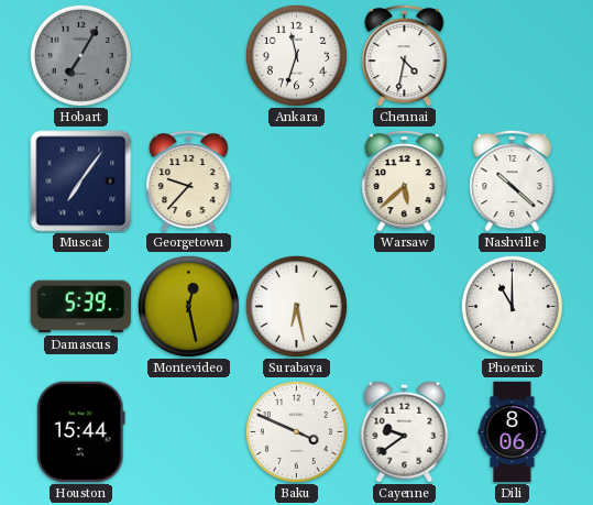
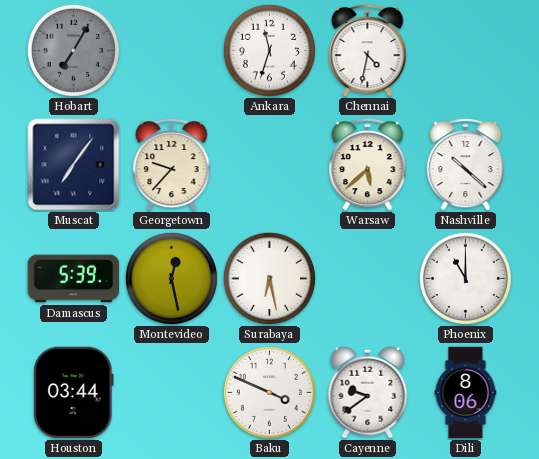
Houston: 15:44 -> 03:44
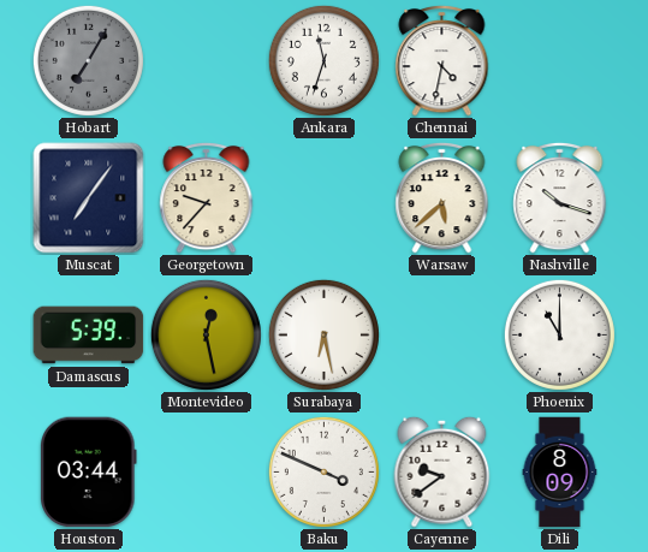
Nashville: 10:22 -> 10:18
Dili: 8:06 -> 8:09
